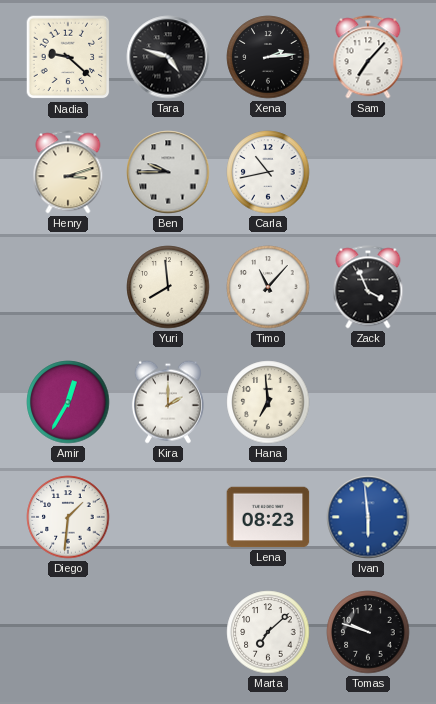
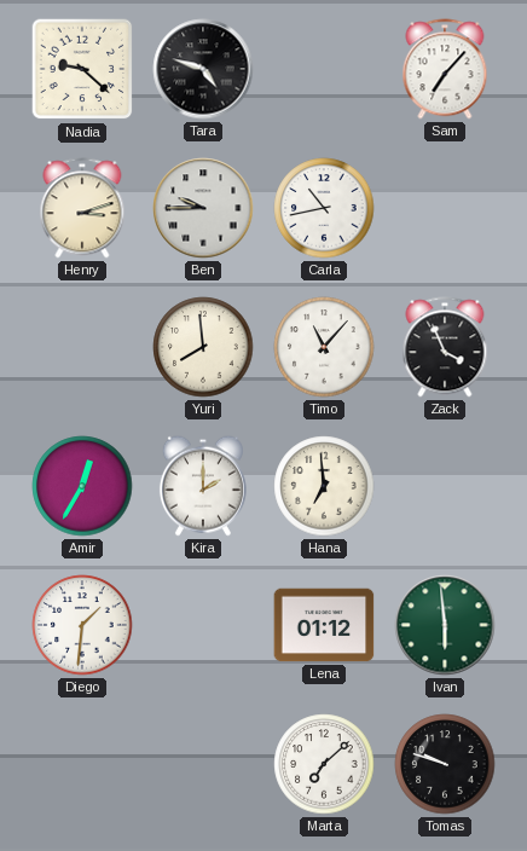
Xena: 2:14 -> none
Lena: 08:23 -> 01:12
Ivan dial: blue -> green
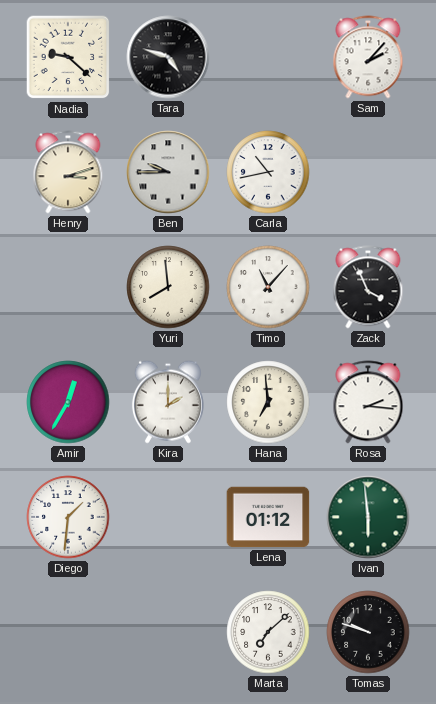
Sam: 7:07 -> 2:07
Rosa: none -> 2:16
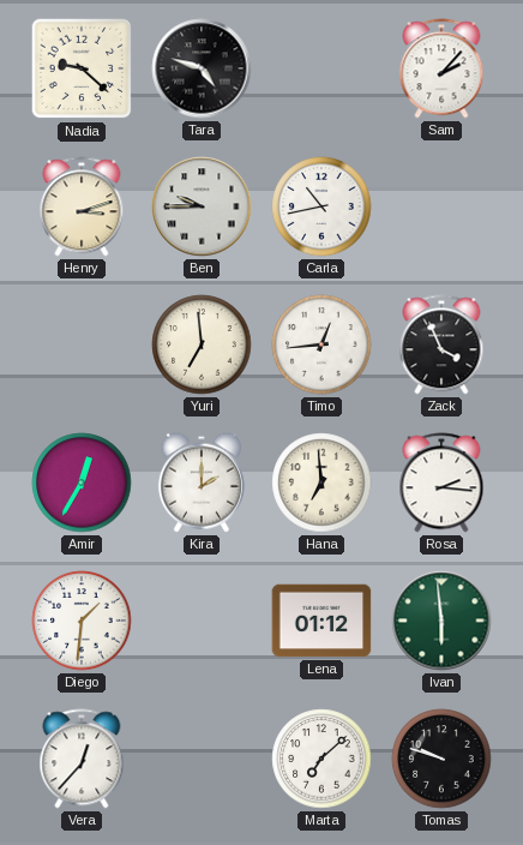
Yuri: 7:59 -> 6:59
Timo: 11:07 -> 12:44
Vera: none -> 12:37
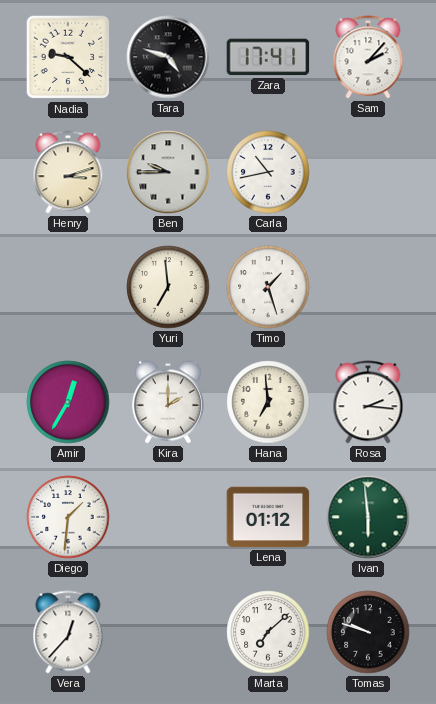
Zara: none -> 17:41
Timo: 12:44 -> 1:27
Zack: 3:56 -> none
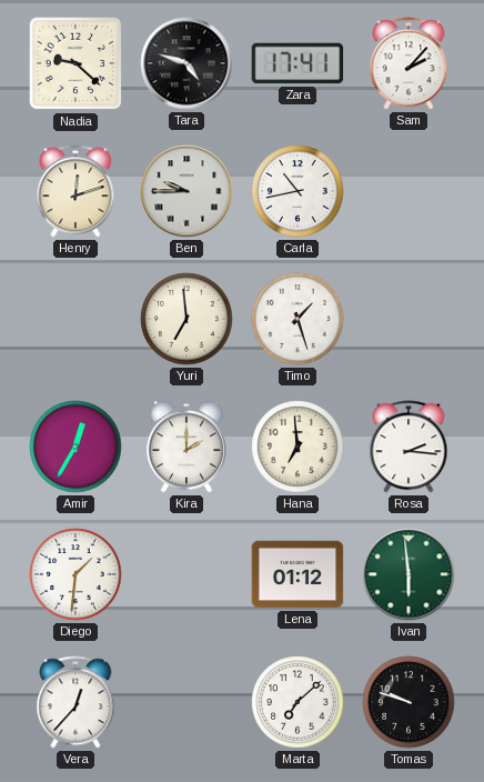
Henry: 3:12 -> 12:12
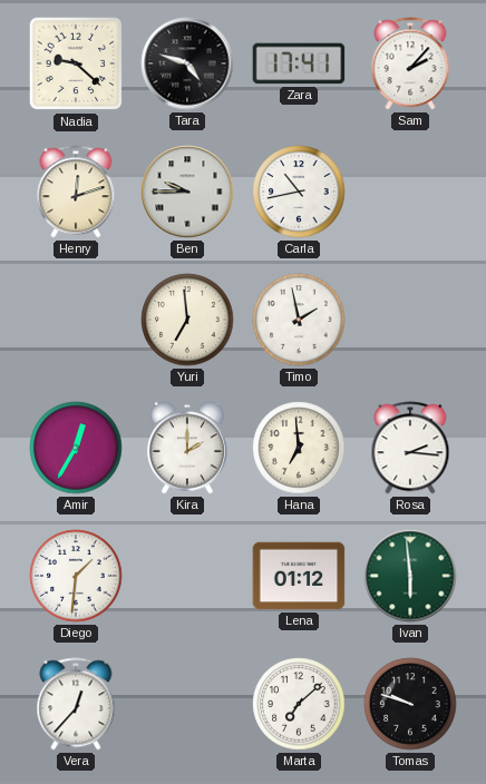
Timo: 1:27 -> 1:58
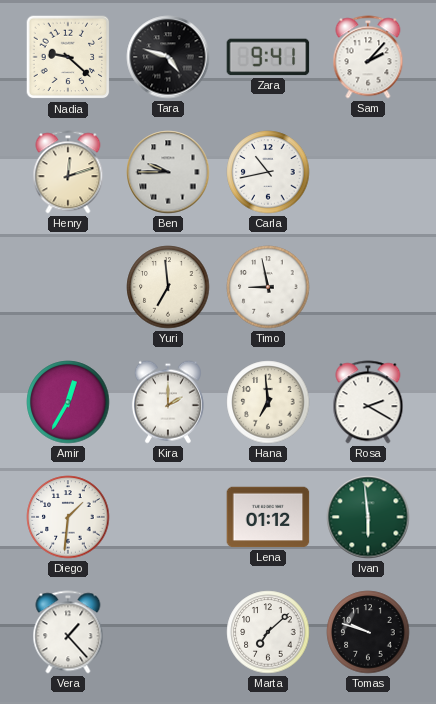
Zara: 17:41 -> 9:41
Timo: 1:58 -> 8:58
Rosa: 2:16 -> 2:20
Vera: 12:37 -> 1:23
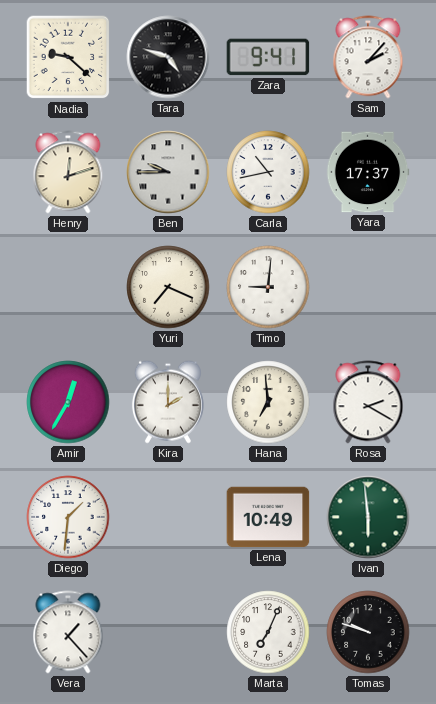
Yara: none -> 17:37
Yuri: 6:59 -> 7:19
Timo: 8:58 -> 9:01
Lena: 01:12 -> 10:49
Marta: 7:08 -> 7:04
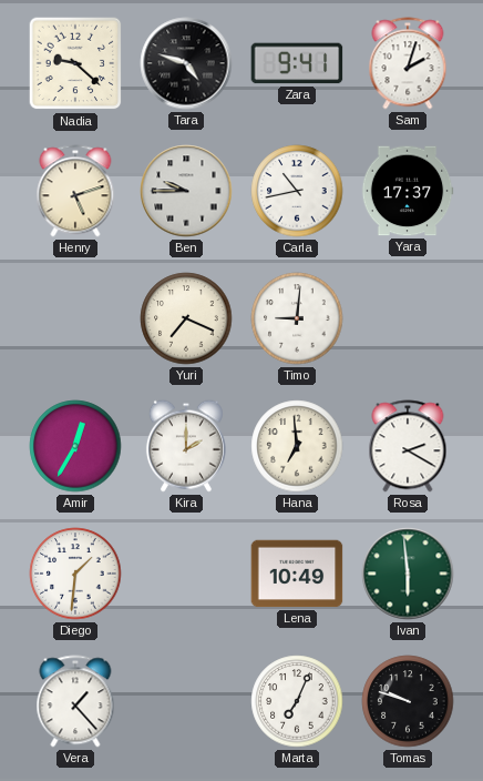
Sam: 2:07 -> 2:03
Henry: 12:12 -> 5:12
